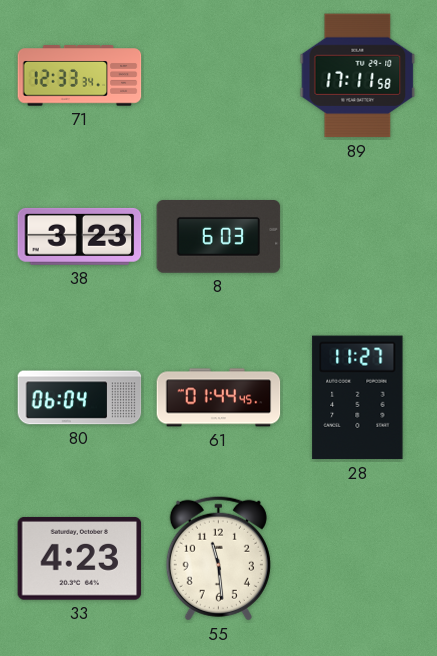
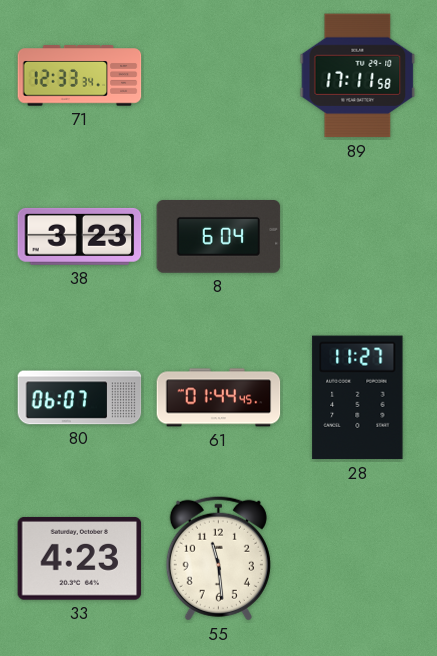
8: 6:03 -> 6:04
80: 06:04 -> 06:07
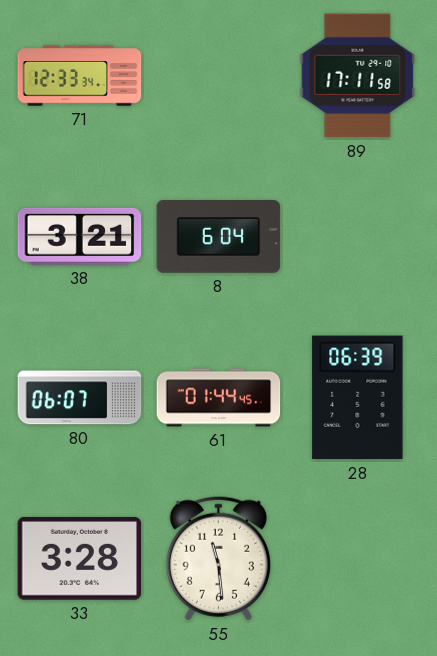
38: 3:23 -> 3:21
28: 11:27 -> 06:39
33: 4:23 -> 3:28
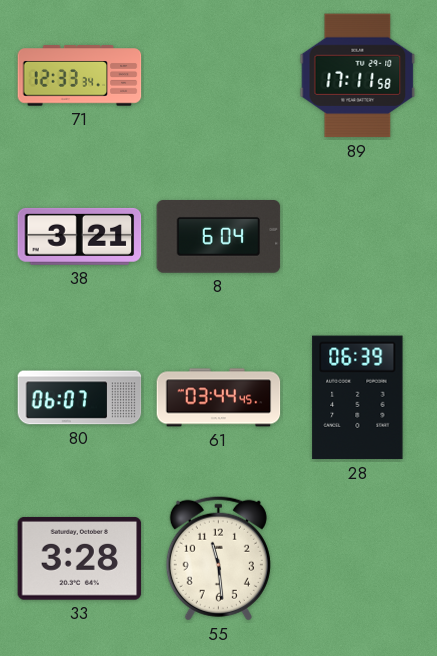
61: 01:44 -> 03:44
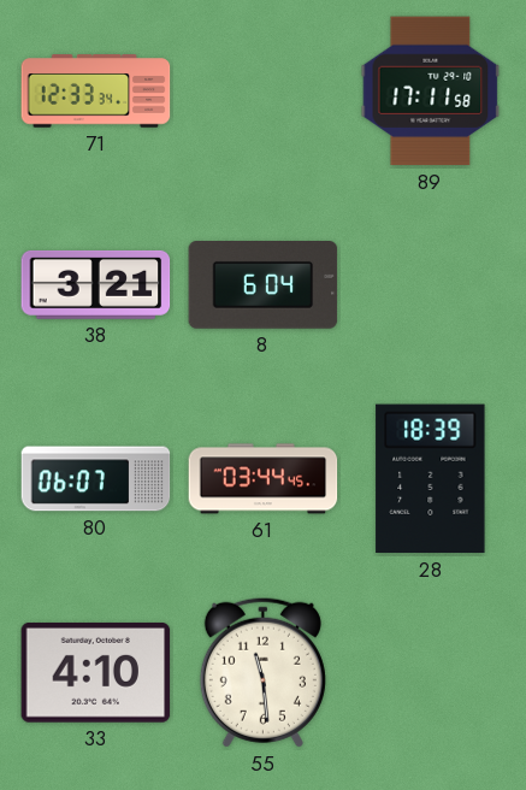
28: 06:39 -> 18:39
33: 3:28 -> 4:10
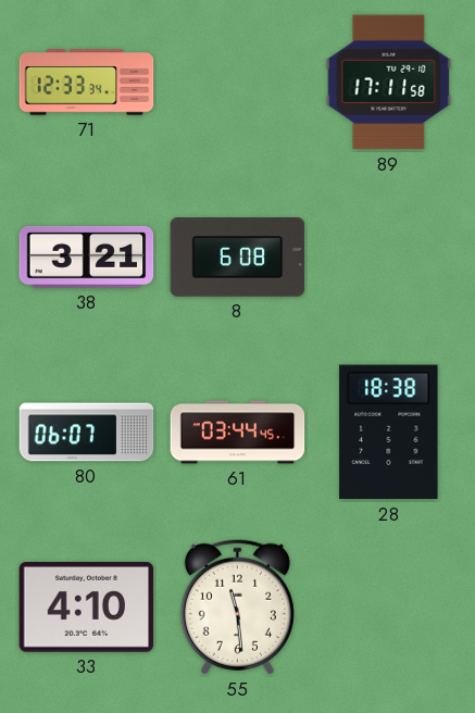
8: 6:04 -> 6:08
28: 18:39 -> 18:38
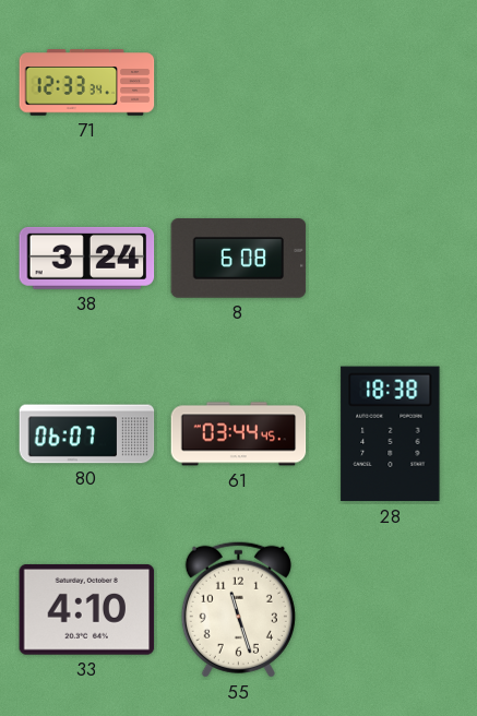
89: 17:11 -> none
38: 3:21 -> 3:24
55: 11:29 -> 11:27
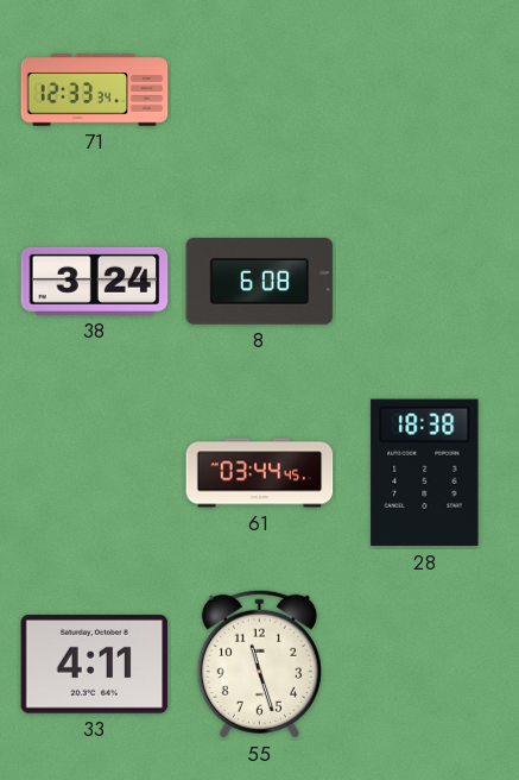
80: 06:07 -> none
33: 4:10 -> 4:11
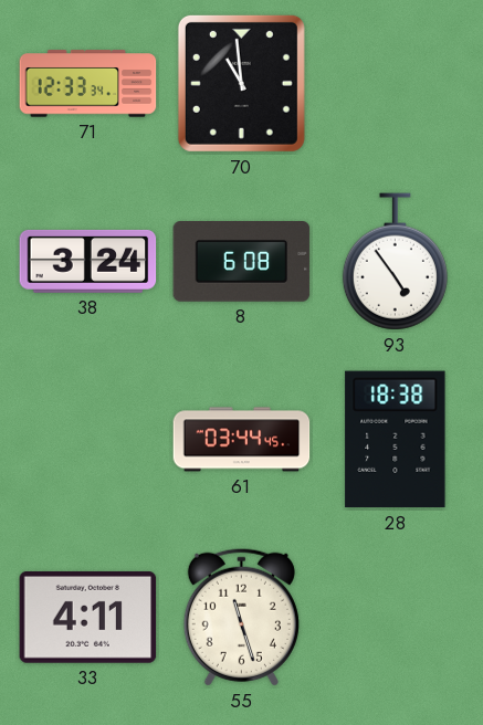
70: none -> 10:59
93: none -> 4:54
